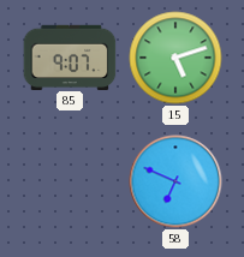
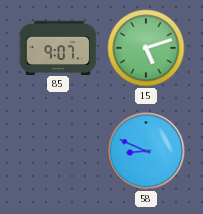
58: 6:49 -> 8:49
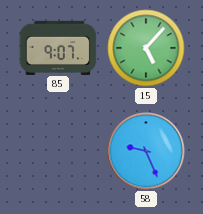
15: 5:12 -> 5:07
58: 8:49 -> 9:26
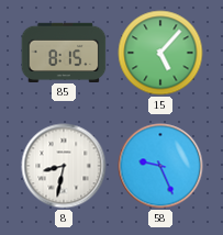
85: 9:07 -> 8:15
8: none -> 8:32
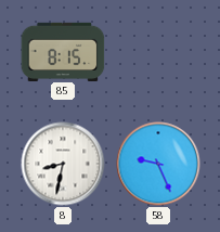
15: 5:07 -> none
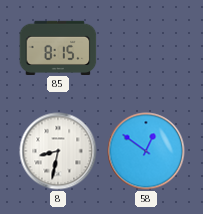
58: 9:26 -> 12:51
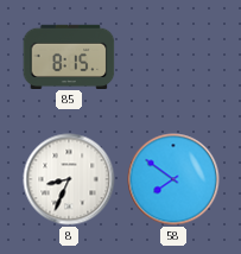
8: 8:32 -> 8:34
58: 12:51 -> 7:51
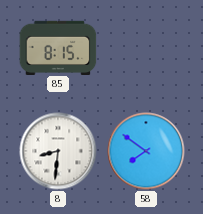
8: 8:34 -> 8:31
